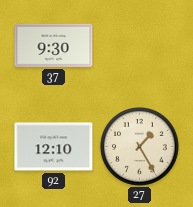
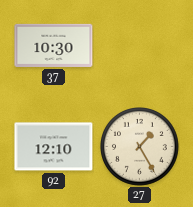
37: 9:30 -> 10:30
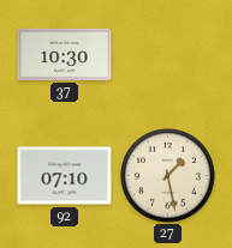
92: 12:10 -> 07:10
27: 1:25 -> 1:28
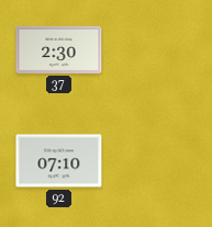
37: 10:30 -> 2:30
27: 1:28 -> none
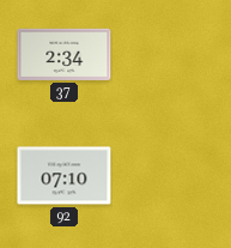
37: 2:30 -> 2:34
